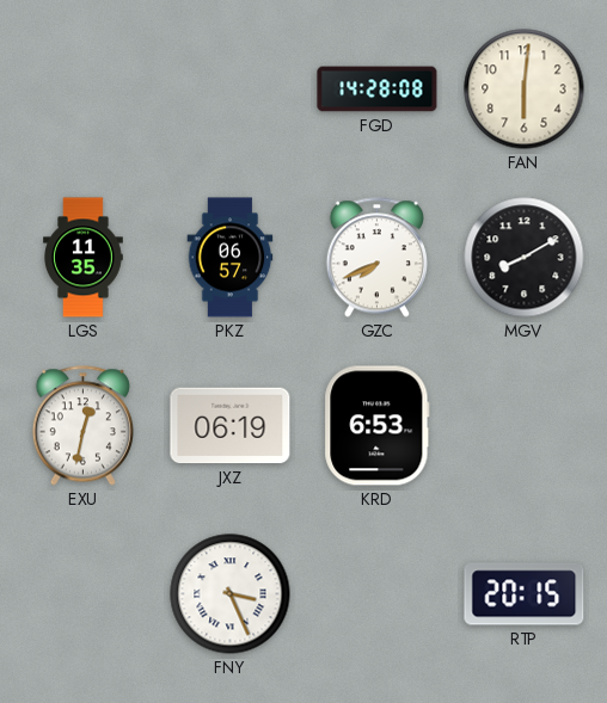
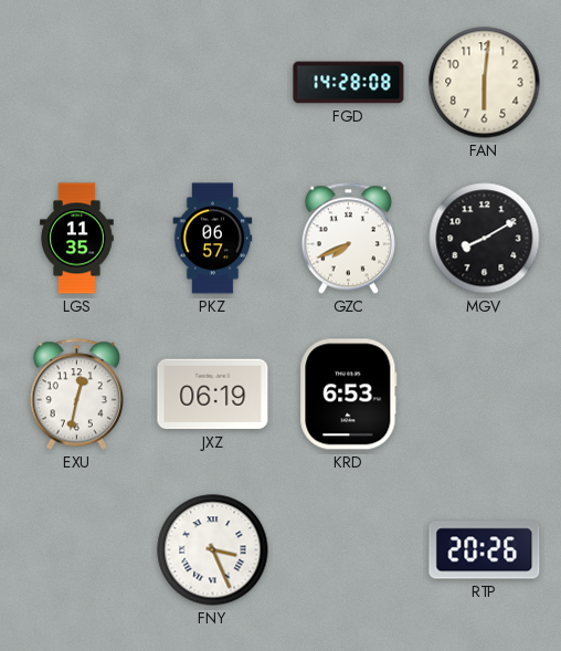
RTP: 20:15 -> 20:26
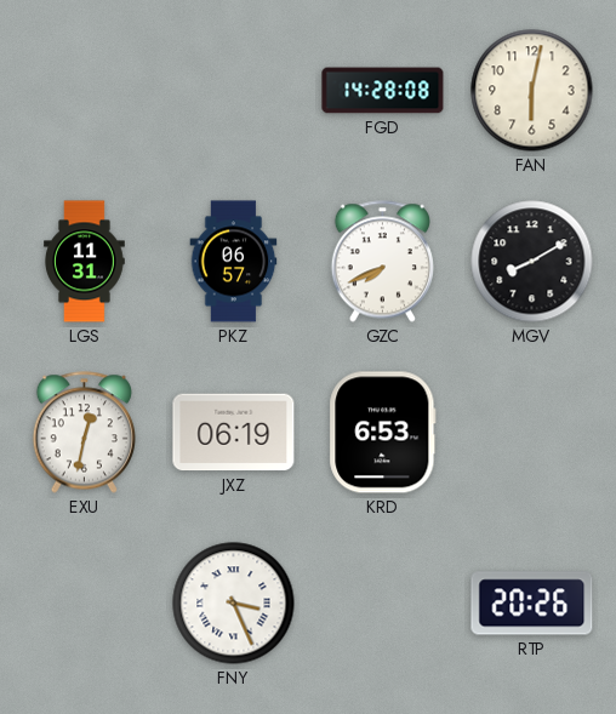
FAN: 6:01 -> 6:02
LGS: 11:35 -> 11:31
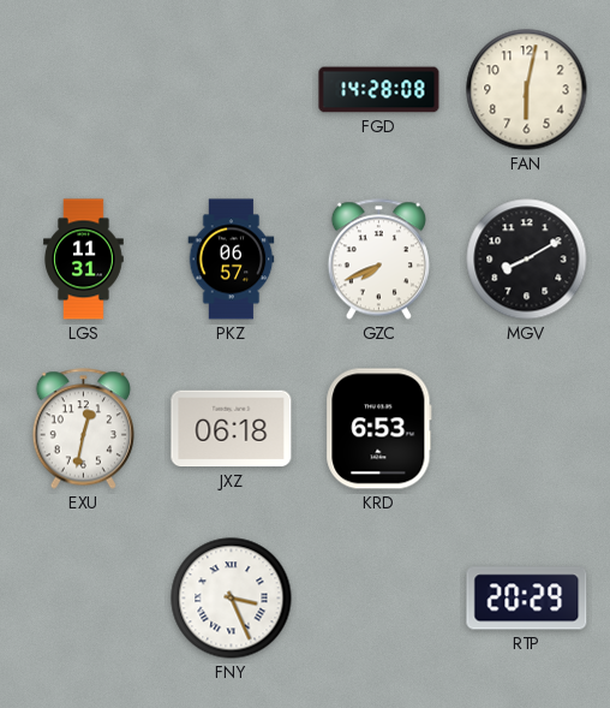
JXZ: 06:19 -> 06:18
RTP: 20:26 -> 20:29
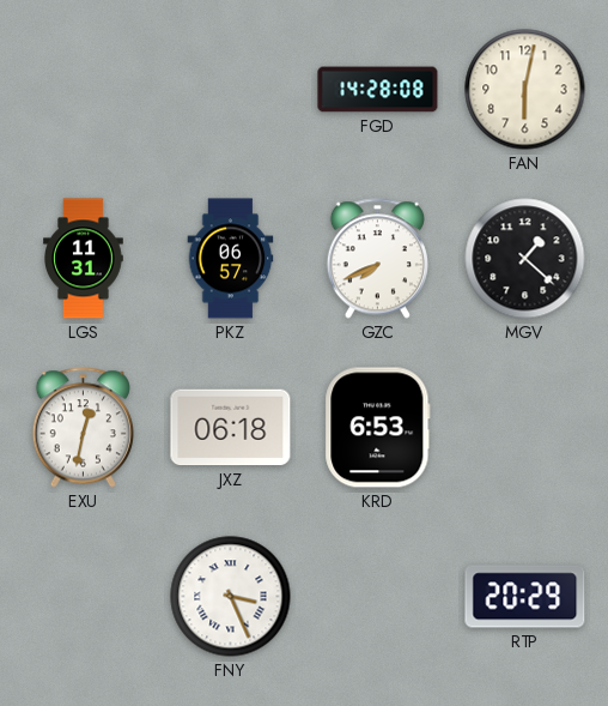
MGV: 8:10 -> 1:22
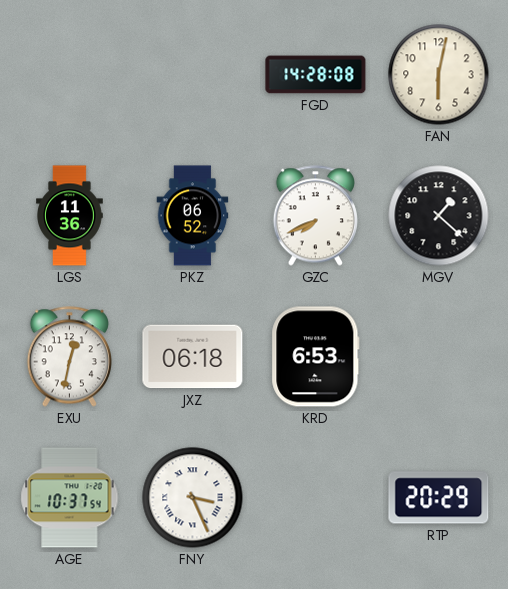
LGS: 11:31 -> 11:36
PKZ: 06:57 -> 06:52
AGE: none -> 10:37
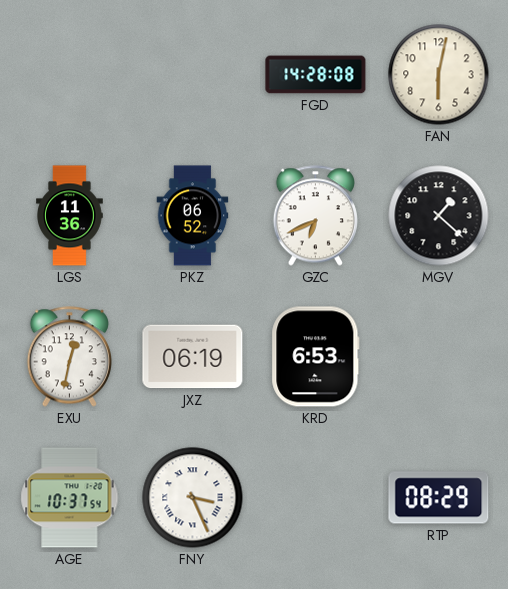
GZC: 7:41 -> 6:41
JXZ: 06:18 -> 06:19
RTP: 20:29 -> 08:29
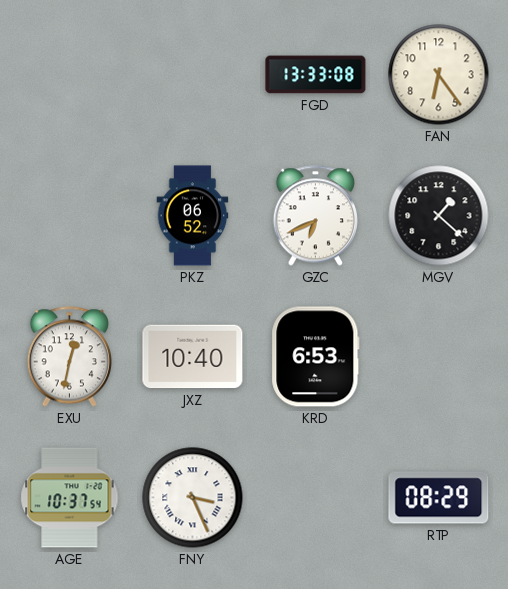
FGD: 14:28 -> 13:33
FAN: 6:02 -> 6:24
LGS: 11:36 -> none
JXZ: 06:19 -> 10:40
